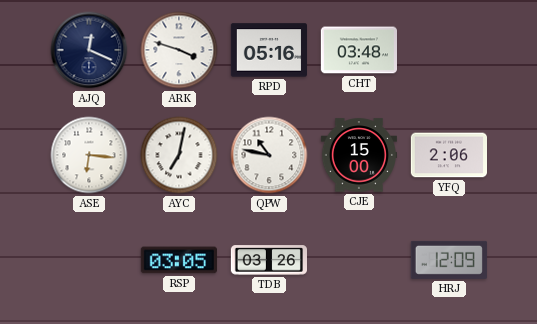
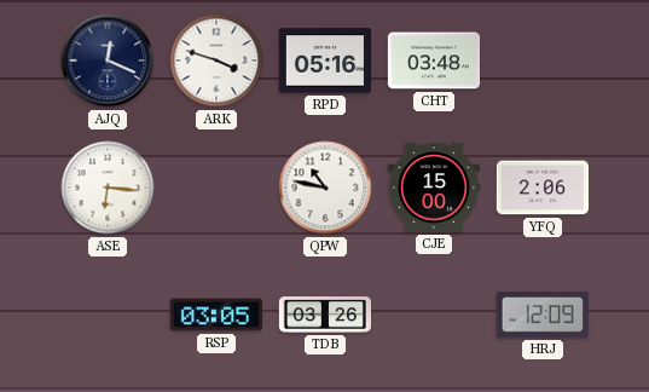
AYC: 7:02 -> none
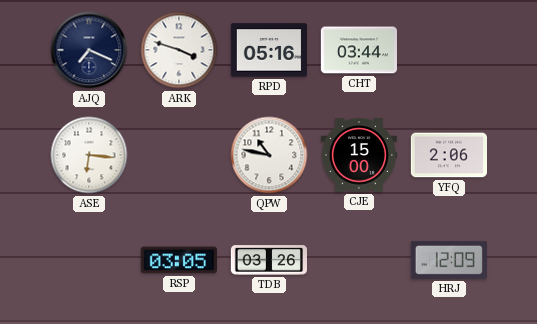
AJQ: 12:19 -> 7:19
CHT: 03:48 -> 03:44
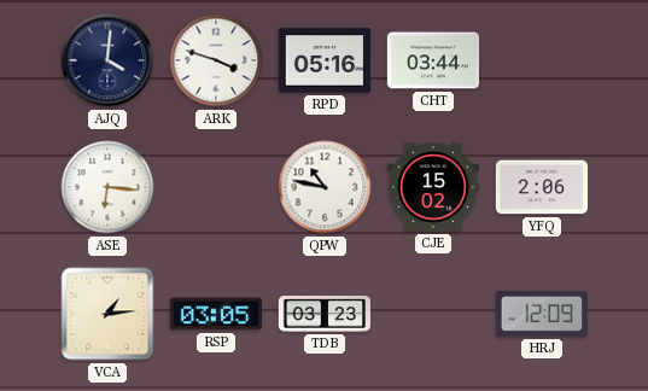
AJQ: 7:19 -> 4:01
CJE: 15:00 -> 15:02
VCA: none -> 1:14
TDB: 03:26 -> 03:23
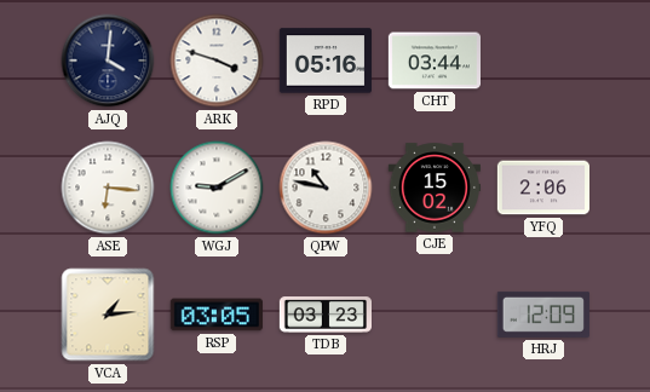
WGJ: none -> 9:10
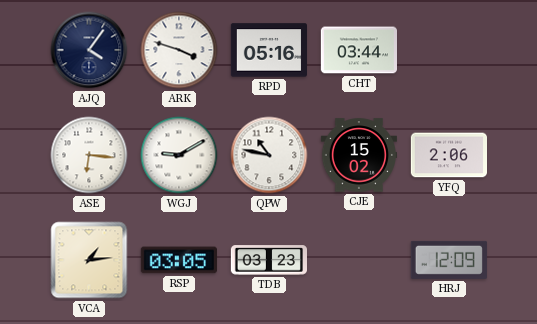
AJQ: 4:01 -> 4:06
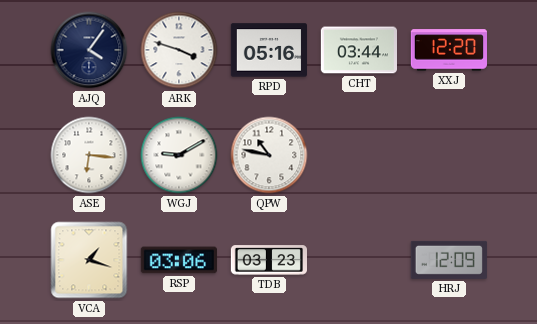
XXJ: none -> 12:20
CJE: 15:02 -> none
YFQ: 2:06 -> none
VCA: 1:14 -> 1:18
RSP: 03:05 -> 03:06
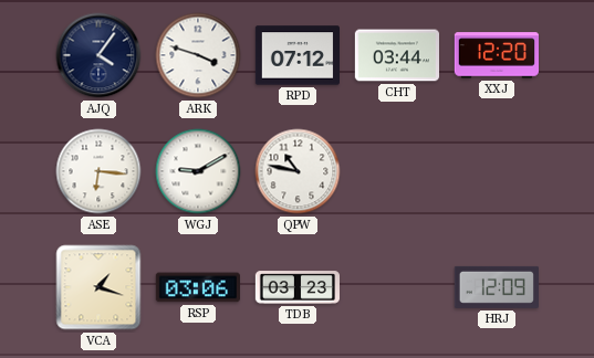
RPD: 05:16 -> 07:12
